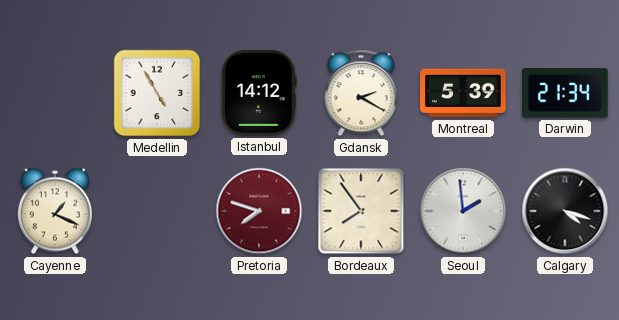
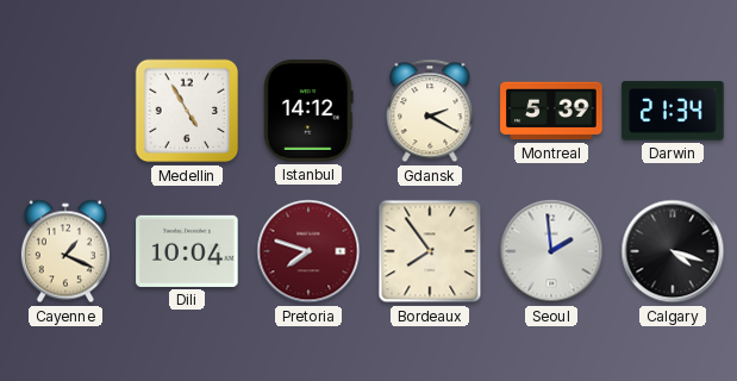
Dili: none -> 10:04
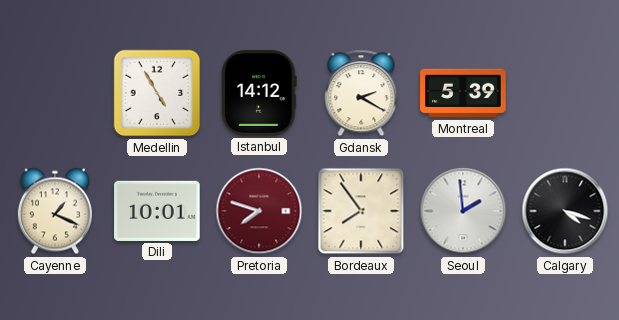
Darwin: 21:34 -> none
Dili: 10:04 -> 10:01
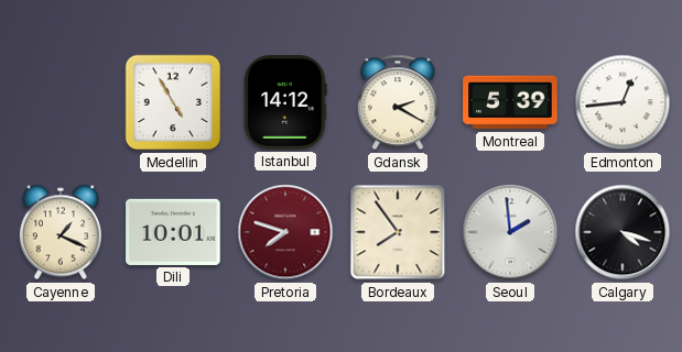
Edmonton: none -> 12:44
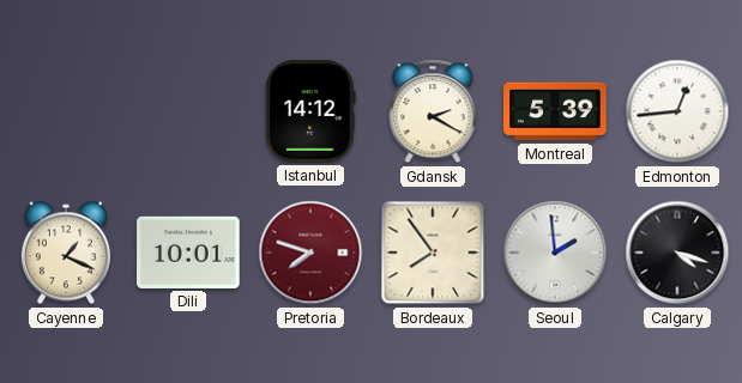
Medellin: 4:55 -> none
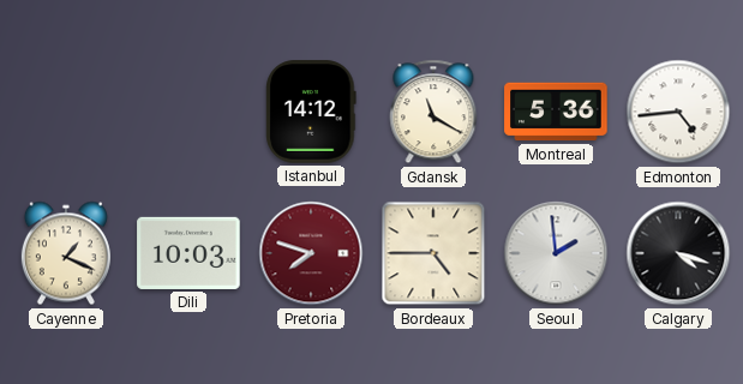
Gdansk: 2:20 -> 11:20
Montreal: 5:39 -> 5:36
Edmonton: 12:44 -> 4:44
Dili: 10:01 -> 10:03
Bordeaux: 7:54 -> 4:45
